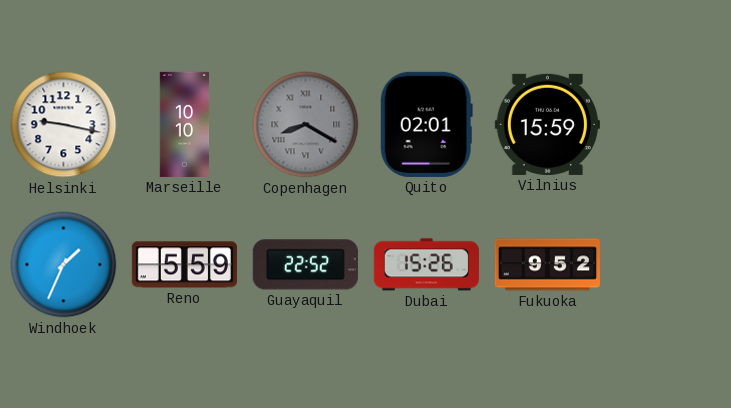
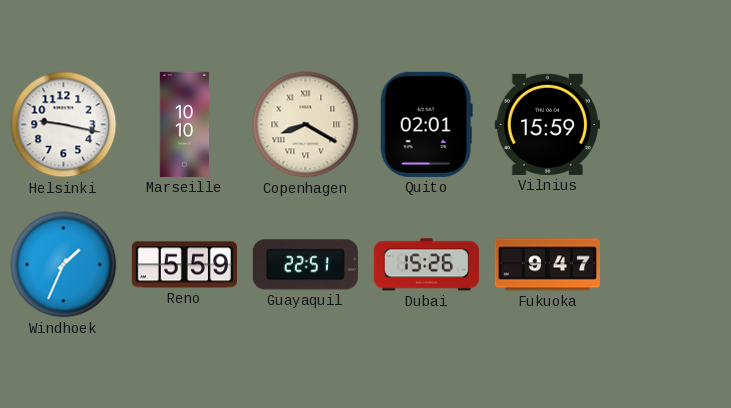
Copenhagen dial: grey -> cream
Guayaquil: 22:52 -> 22:51
Fukuoka: 9:52 -> 9:47
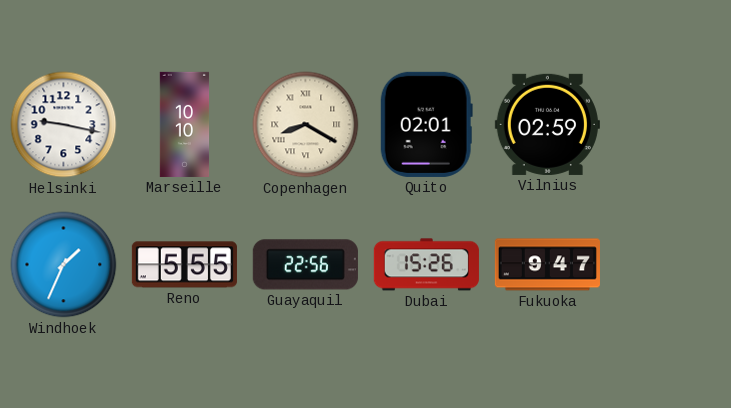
Vilnius: 15:59 -> 02:59
Reno: 5:59 -> 5:55
Guayaquil: 22:51 -> 22:56
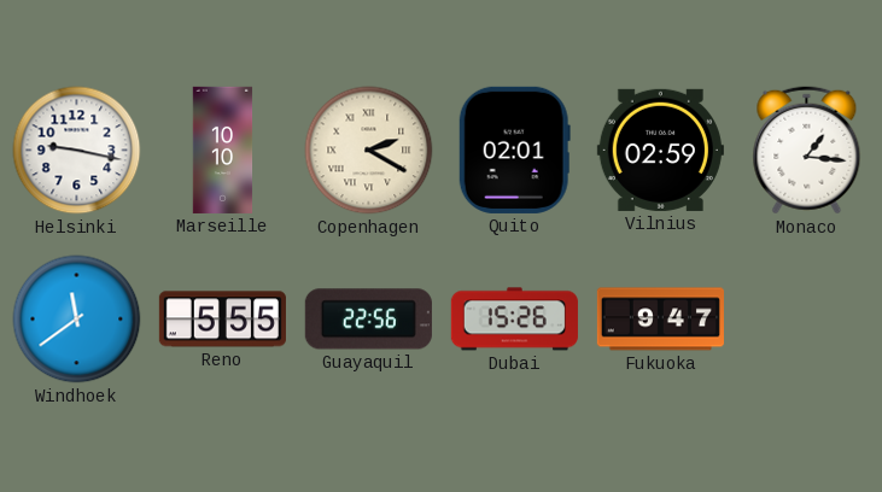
Copenhagen: 8:20 -> 2:20
Monaco: none -> 1:16
Windhoek: 1:34 -> 11:39
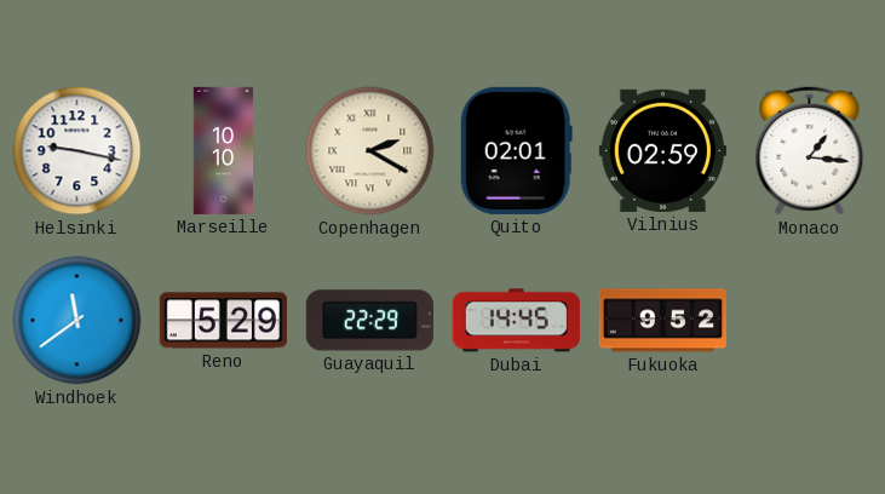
Reno: 5:55 -> 5:29
Guayaquil: 22:56 -> 22:29
Dubai: 15:26 -> 14:45
Fukuoka: 9:47 -> 9:52
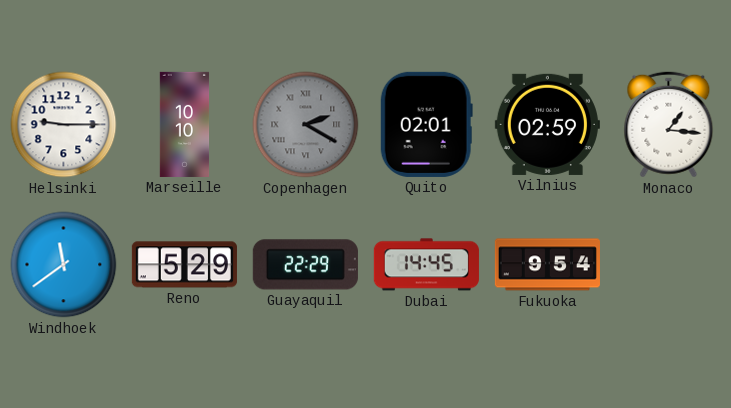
Helsinki: 9:17 -> 9:15
Copenhagen dial: cream -> grey
Fukuoka: 9:52 -> 9:54
